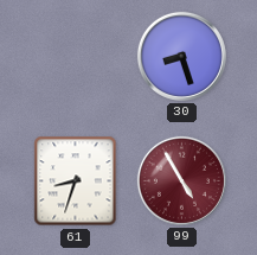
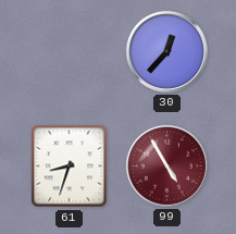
30: 8:27 -> 12:37
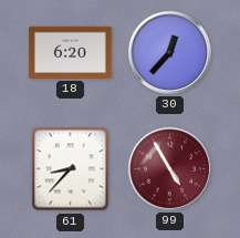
18: none -> 6:20
61: 8:33 -> 8:37
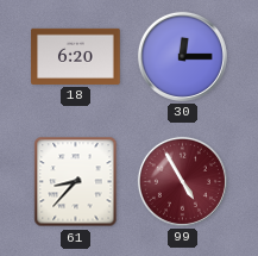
30: 12:37 -> 12:15
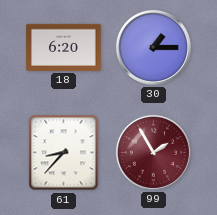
30: 12:15 -> 1:15
99: 4:55 -> 1:55
